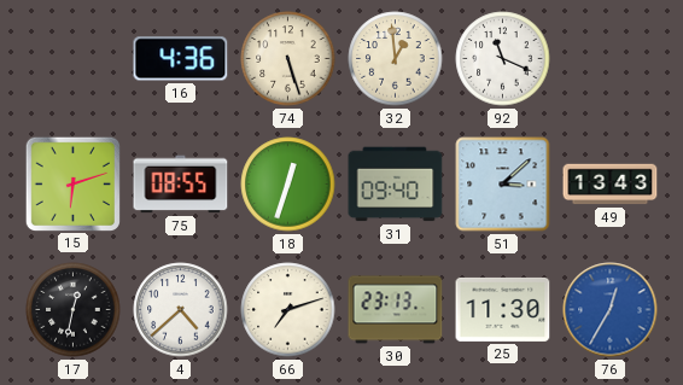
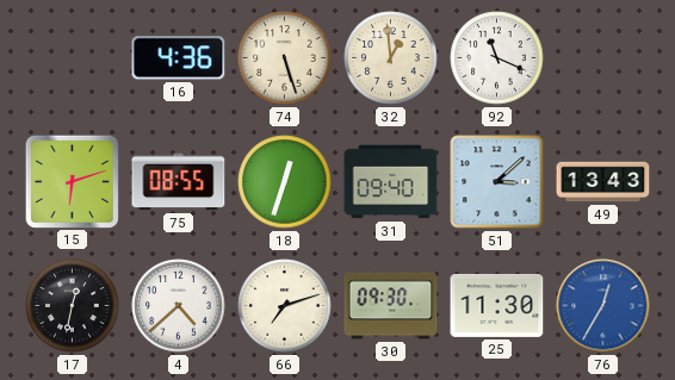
30: 23:13 -> 09:30
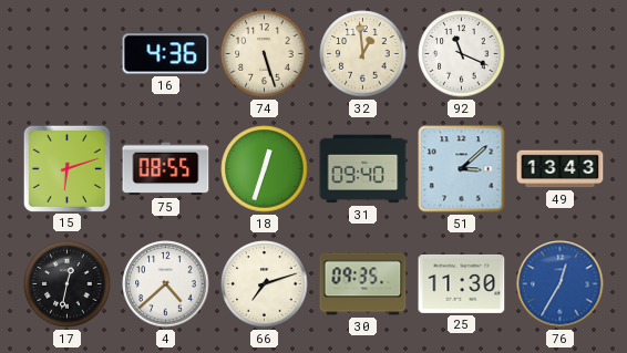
30: 09:30 -> 09:35
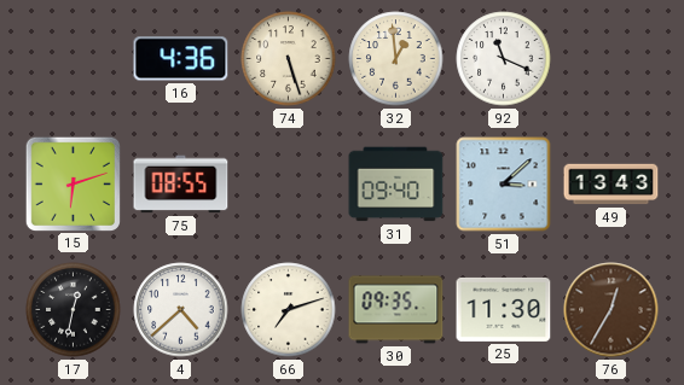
18: 12:33 -> none
76 dial: blue -> brown
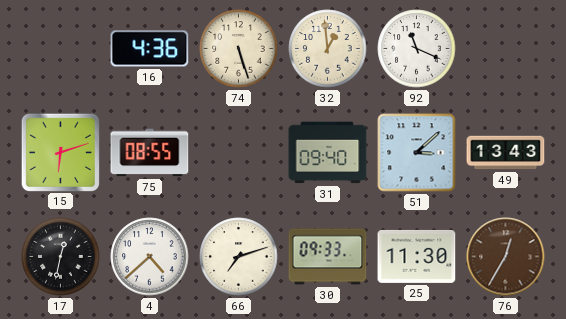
30: 09:35 -> 09:33
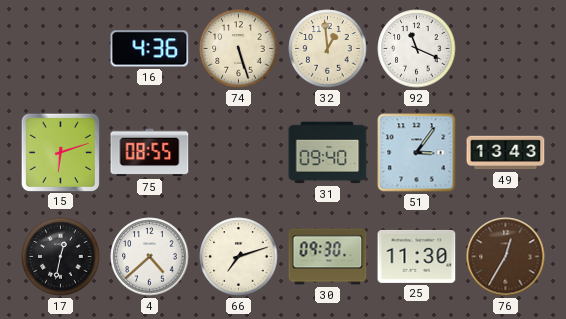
51: 3:08 -> 3:06
30: 09:33 -> 09:30
